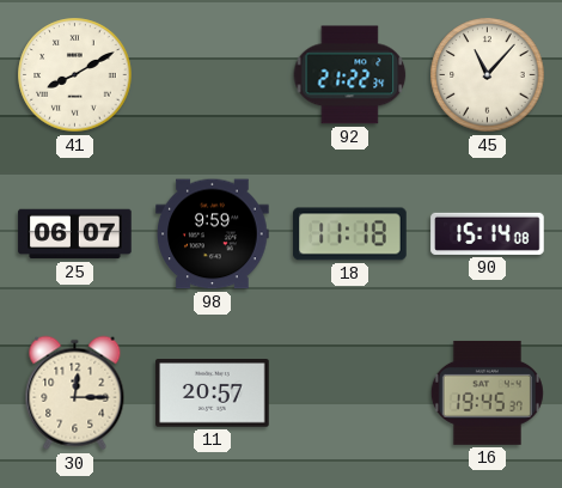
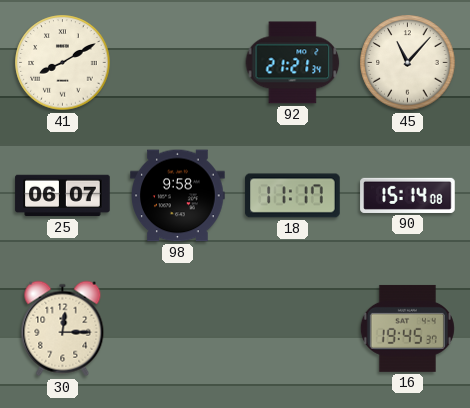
92: 21:22 -> 21:21
98: 9:59 -> 9:58
18: 11:18 -> 11:17
11: 20:57 -> none
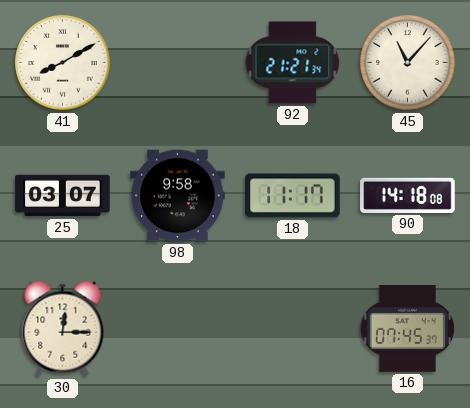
25: 06:07 -> 03:07
90: 15:14 -> 14:18
16: 19:45 -> 07:45
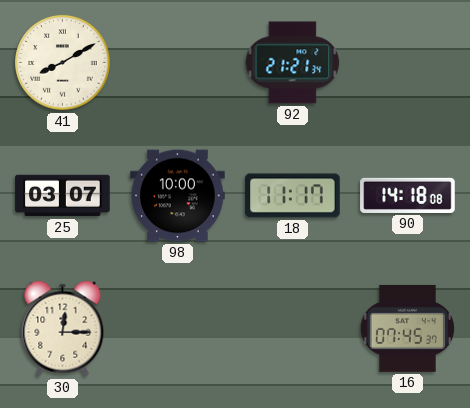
45: 11:07 -> none
98: 9:58 -> 10:00
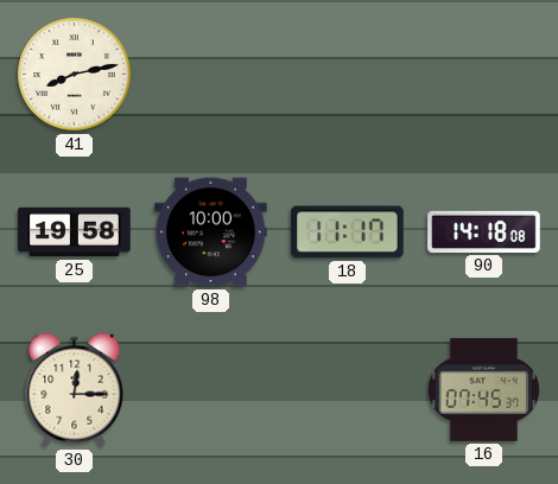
41: 8:10 -> 8:13
92: 21:21 -> none
25: 03:07 -> 19:58
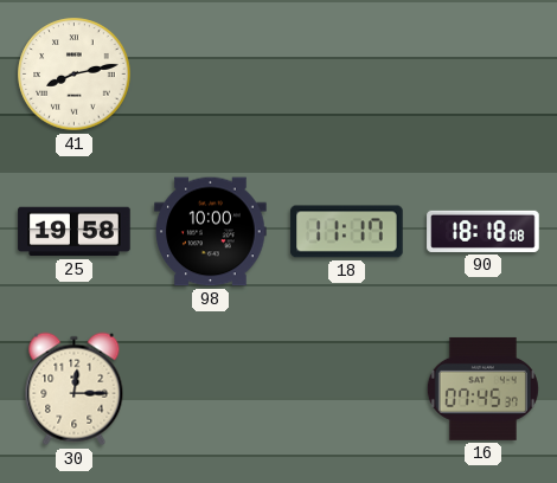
90: 14:18 -> 18:18
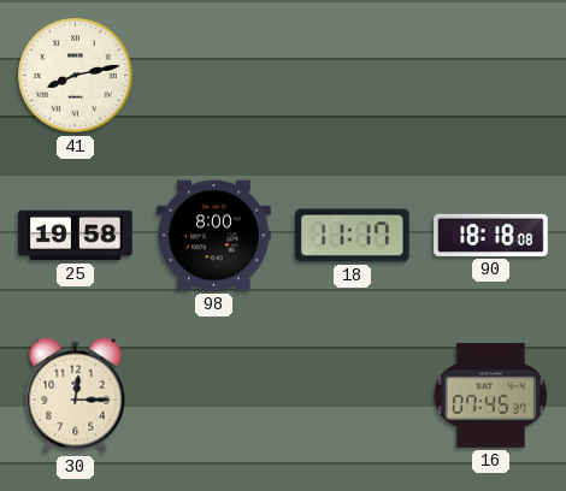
98: 10:00 -> 8:00
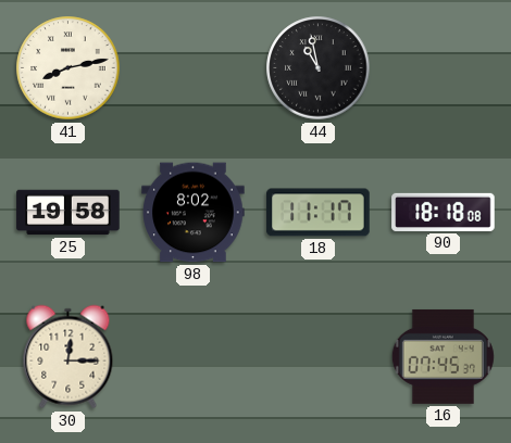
44: none -> 10:58
98: 8:00 -> 8:02
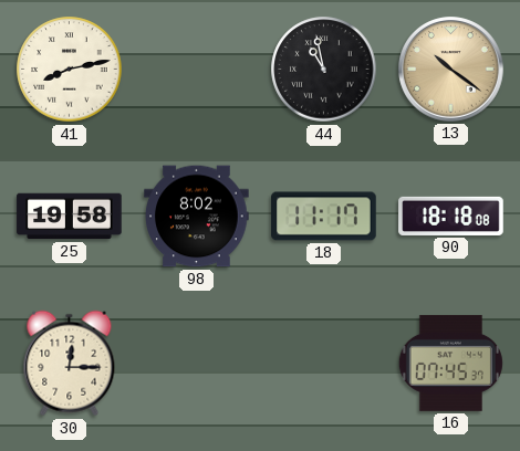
13: none -> 10:21
